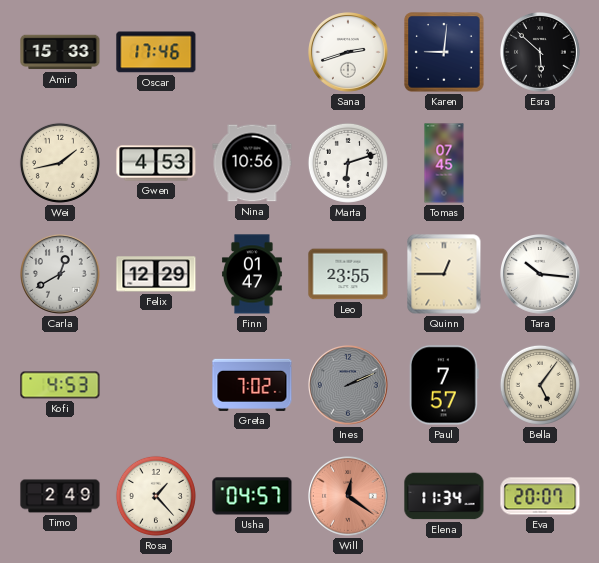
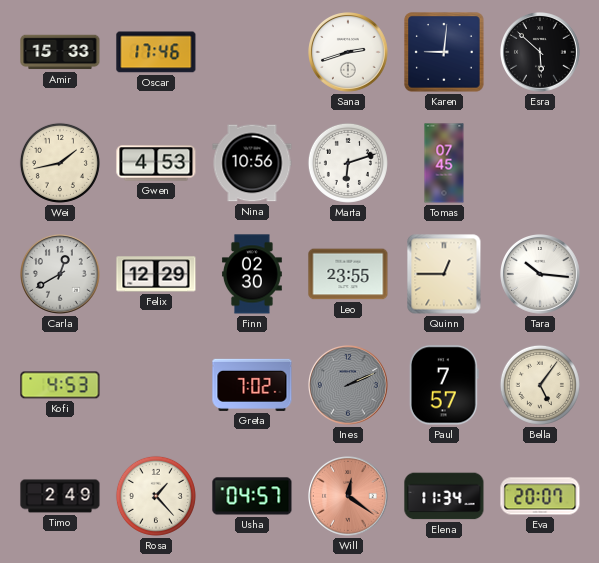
Finn: 01:47 -> 02:30
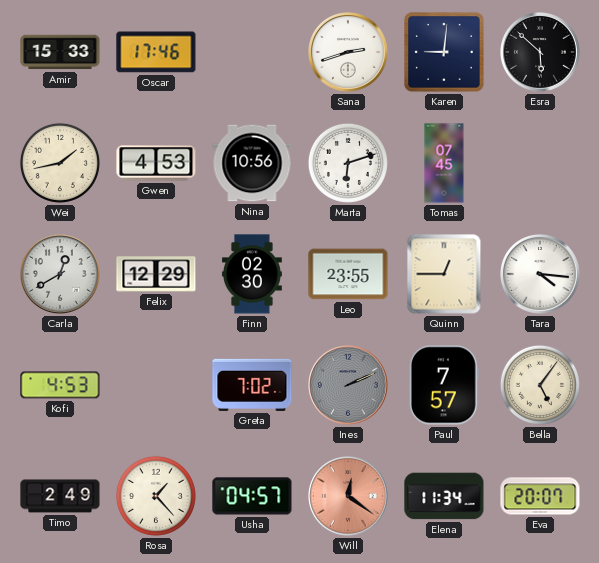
Tara: 10:16 -> 4:16
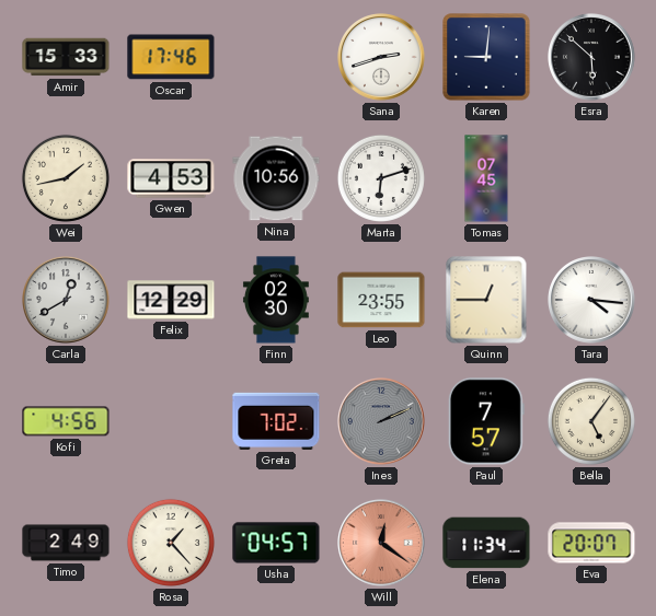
Kofi: 4:53 -> 4:56
